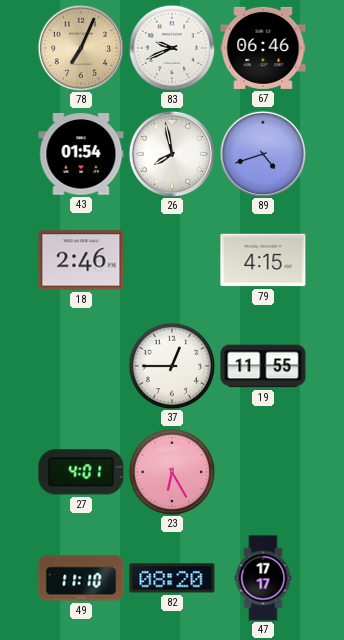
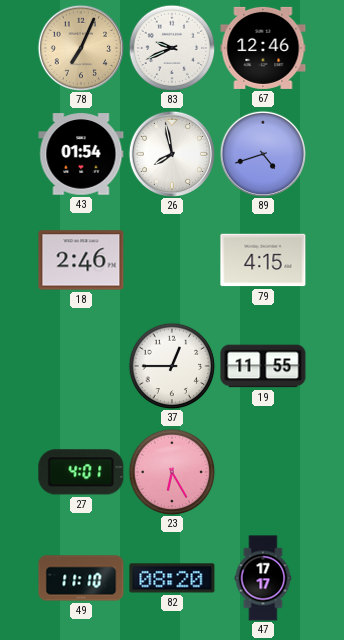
67: 06:46 -> 12:46
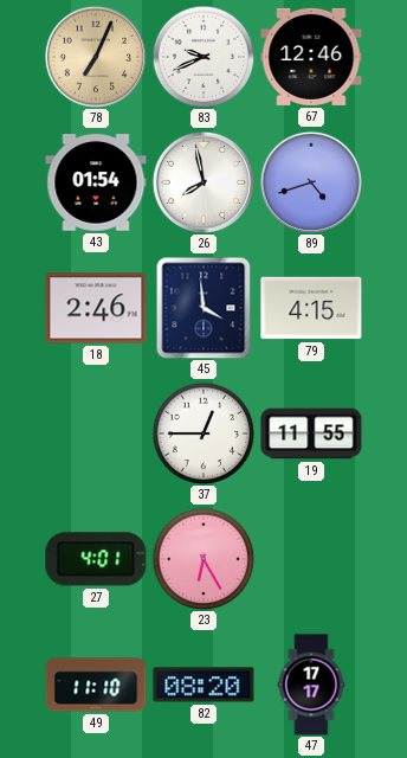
45: none -> 3:59
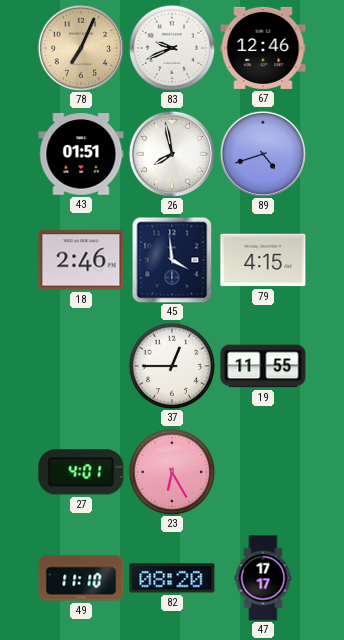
43: 01:54 -> 01:51
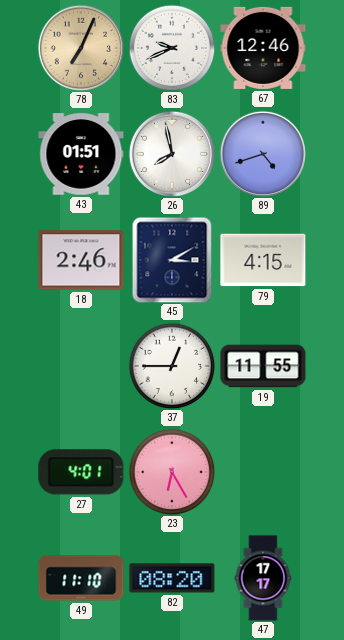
45: 3:59 -> 3:10
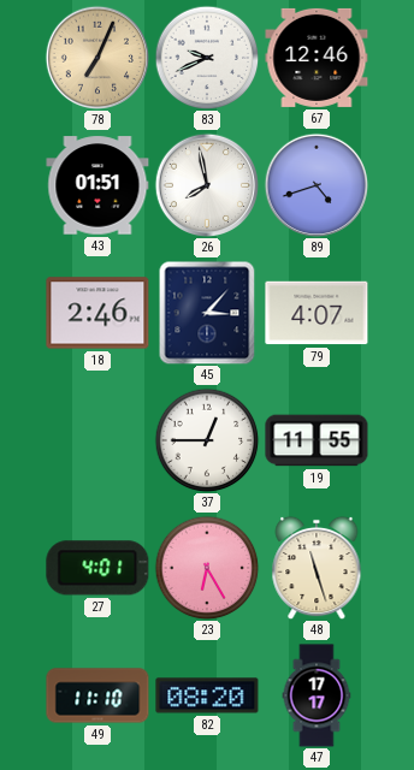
45: 3:10 -> 3:07
79: 4:15 -> 4:07
48: none -> 11:27
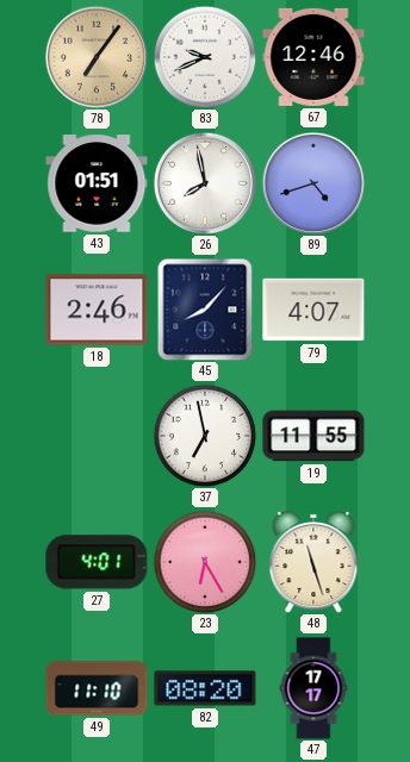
78: 7:04 -> 7:06
45: 3:07 -> 8:07
37: 12:45 -> 6:58
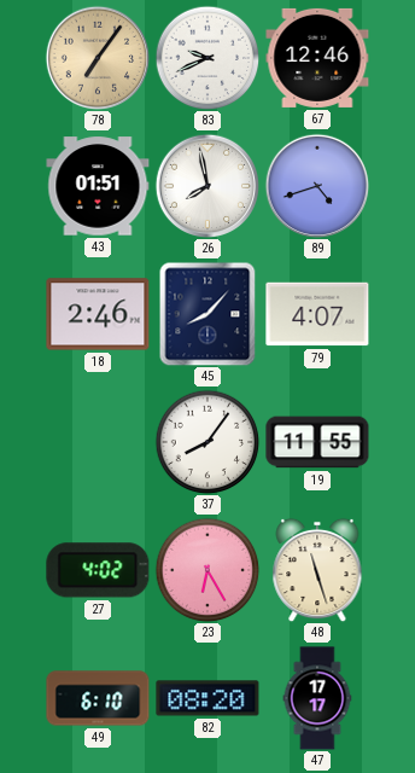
37: 6:58 -> 8:06
27: 4:01 -> 4:02
49: 11:10 -> 6:10
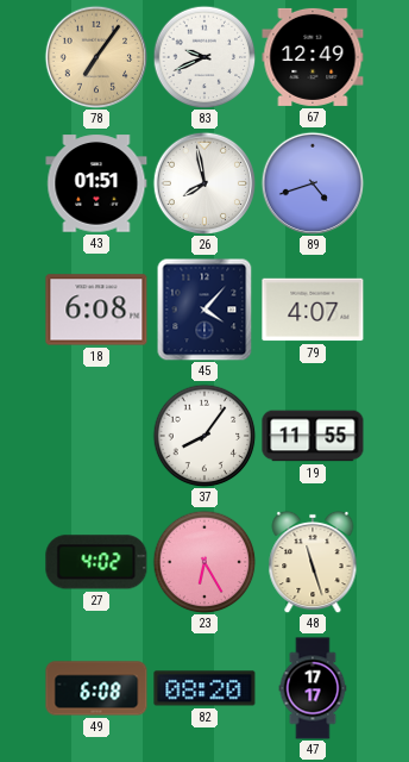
67: 12:46 -> 12:49
18: 2:46 -> 6:08
45: 8:07 -> 4:07
49: 6:10 -> 6:08
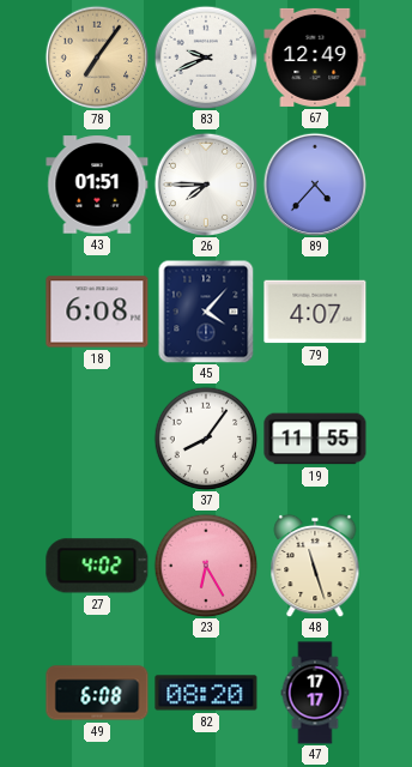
26: 7:58 -> 7:45
89: 4:42 -> 4:37
